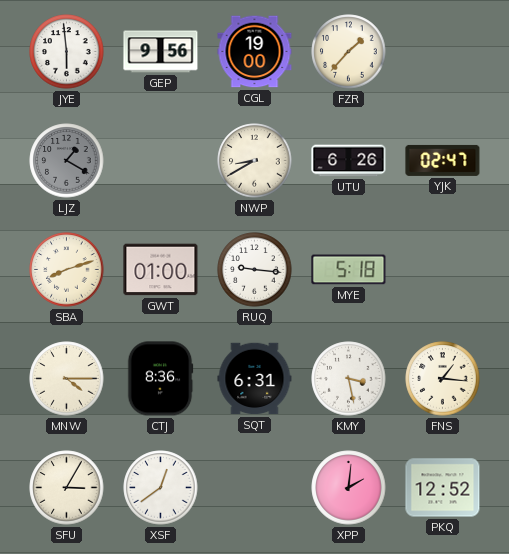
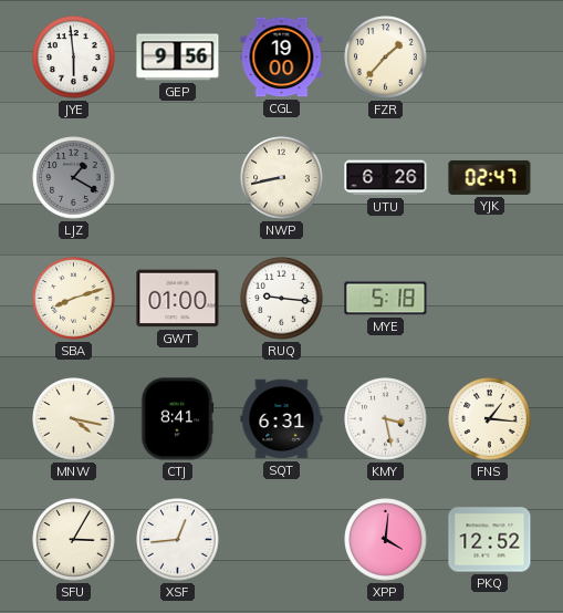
NWP: 8:40 -> 8:43
MNW: 4:15 -> 4:17
CTJ: 8:36 -> 8:41
XSF: 12:39 -> 12:44
XPP: 2:01 -> 4:01
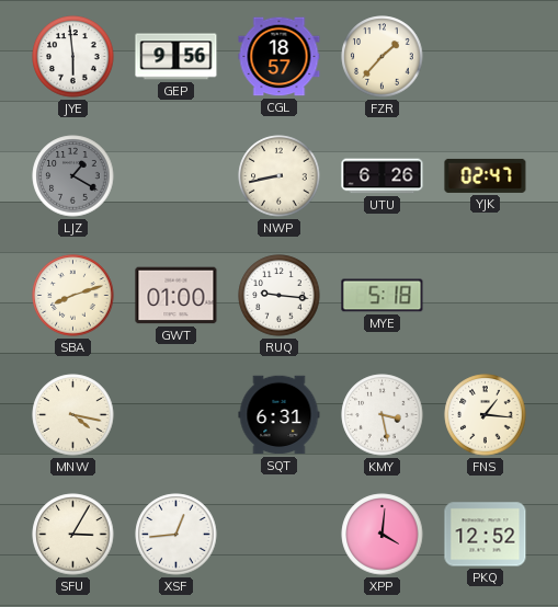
CGL: 19:00 -> 18:57
CTJ: 8:41 -> none
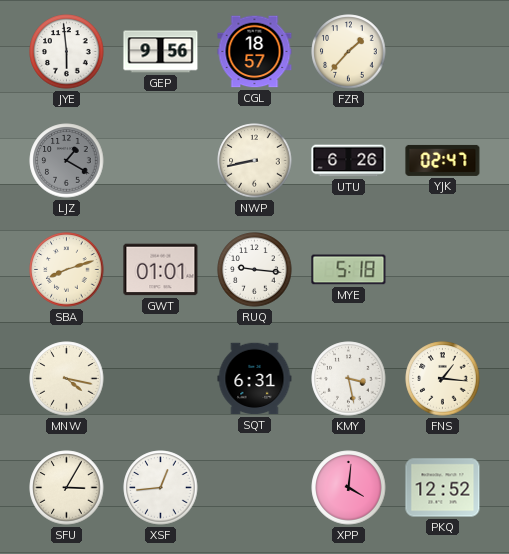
GWT: 01:00 -> 01:01
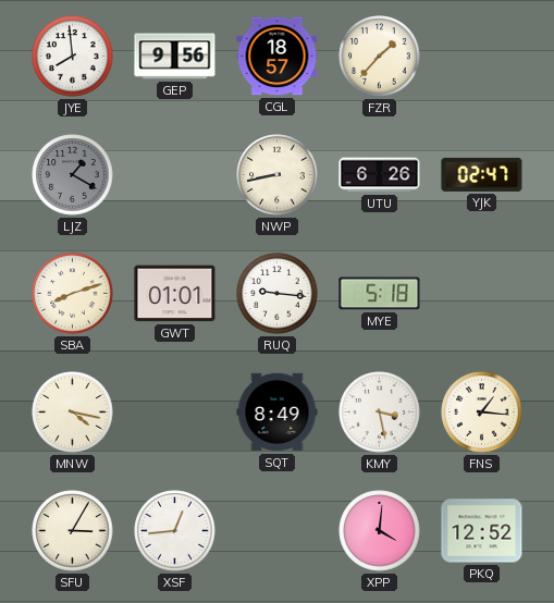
JYE: 5:59 -> 7:59
SQT: 6:31 -> 8:49
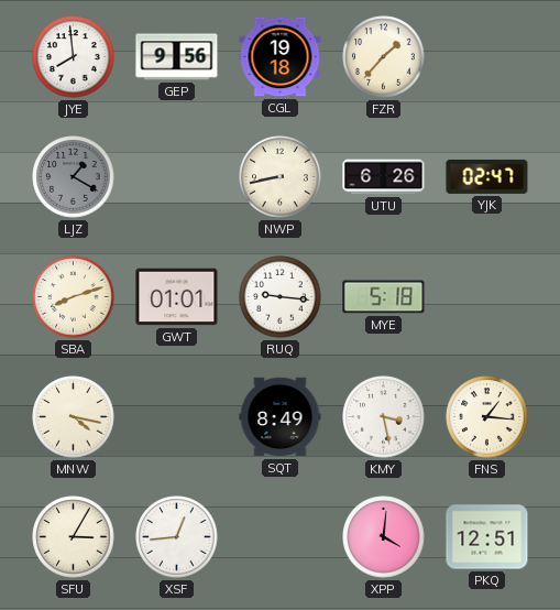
CGL: 18:57 -> 19:18
PKQ: 12:52 -> 12:51
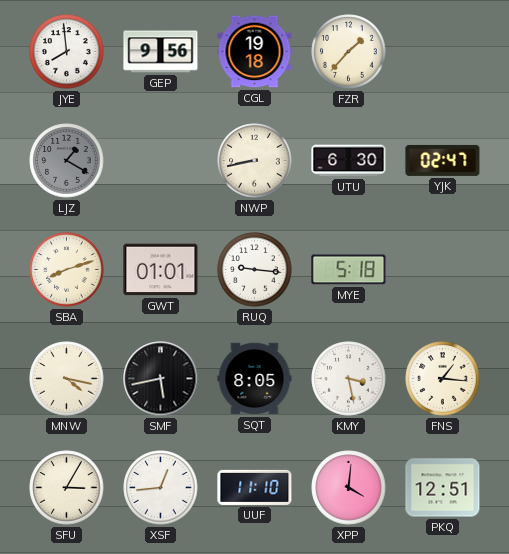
UTU: 6:26 -> 6:30
SMF: none -> 5:43
SQT: 8:49 -> 8:05
UUF: none -> 11:10
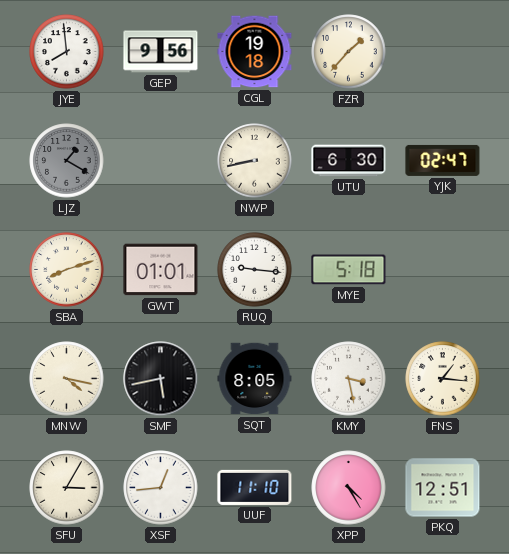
XPP: 4:01 -> 4:25
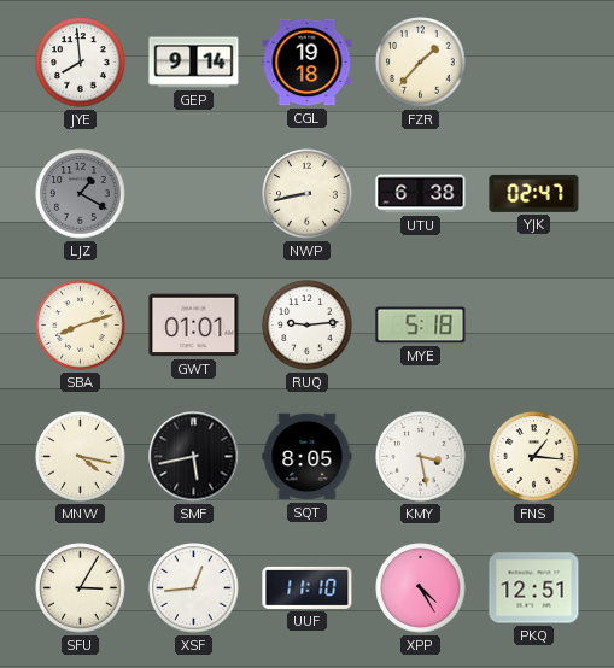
GEP: 9:56 -> 9:14
UTU: 6:30 -> 6:38
RUQ: 9:16 -> 9:14
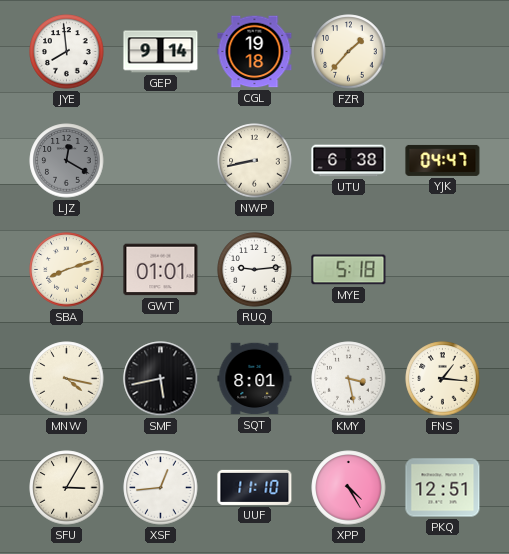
LJZ: 1:20 -> 12:20
YJK: 02:47 -> 04:47
SQT: 8:05 -> 8:01
